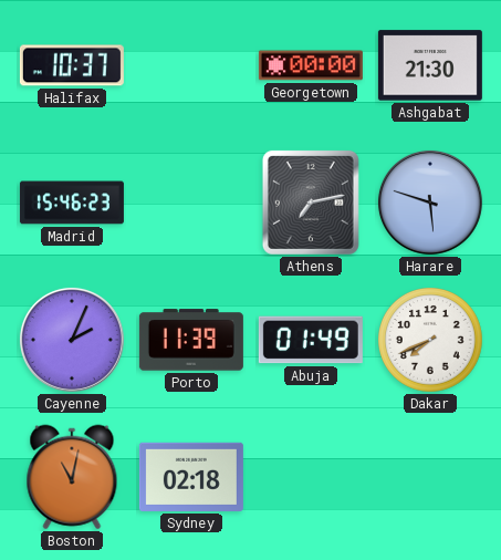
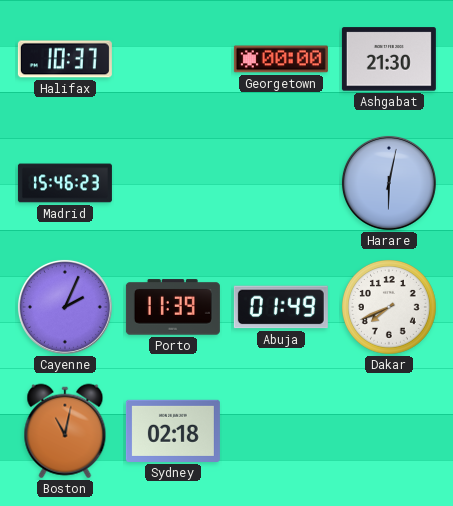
Athens: 7:13 -> none
Harare: 5:48 -> 6:02
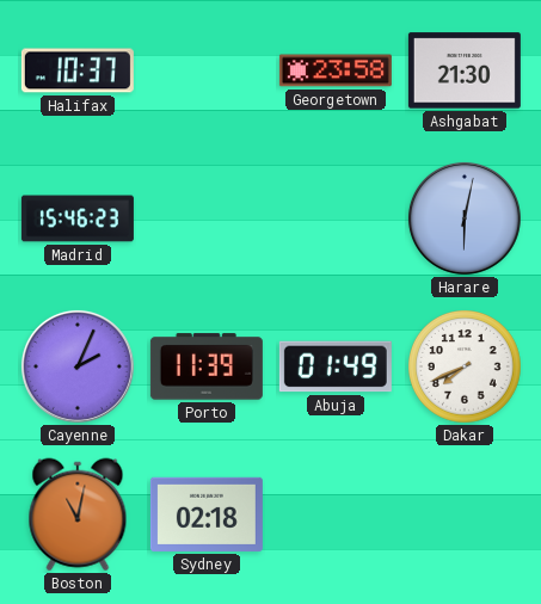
Georgetown: 00:00 -> 23:58
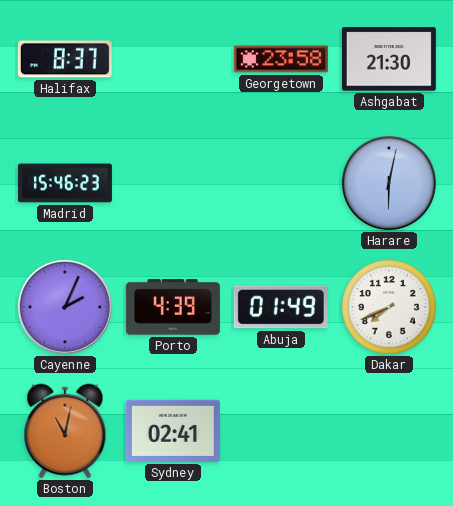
Halifax: 10:37 -> 8:37
Porto: 11:39 -> 4:39
Sydney: 02:18 -> 02:41
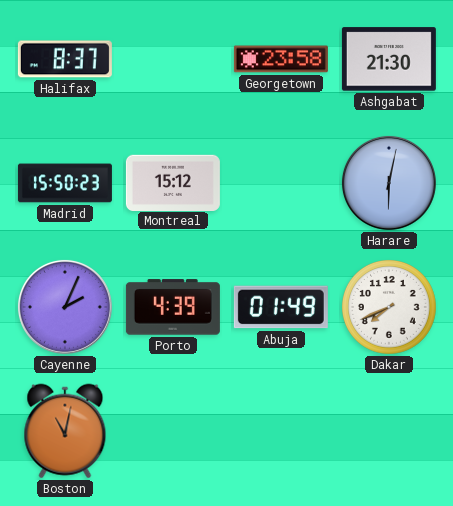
Madrid: 15:46 -> 15:50
Montreal: none -> 15:12
Sydney: 02:41 -> none
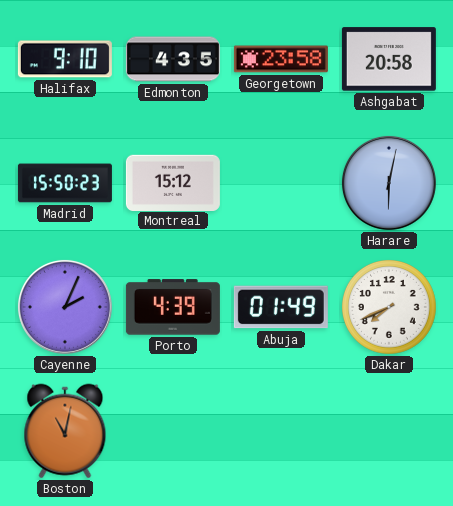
Halifax: 8:37 -> 9:10
Edmonton: none -> 4:35
Ashgabat: 21:30 -> 20:58
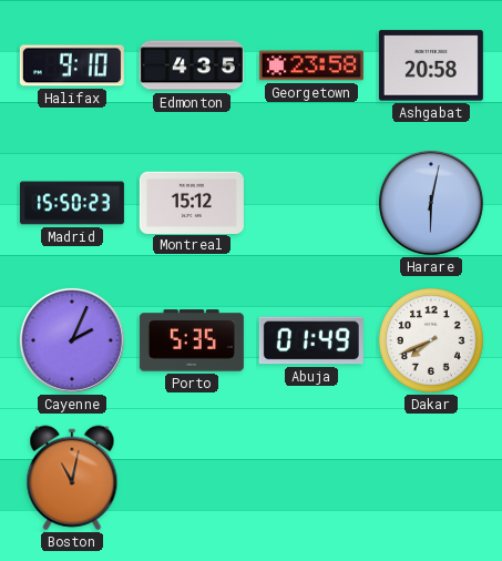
Porto: 4:39 -> 5:35
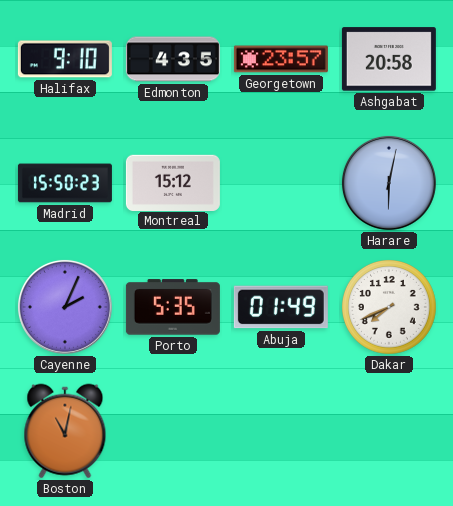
Georgetown: 23:58 -> 23:57
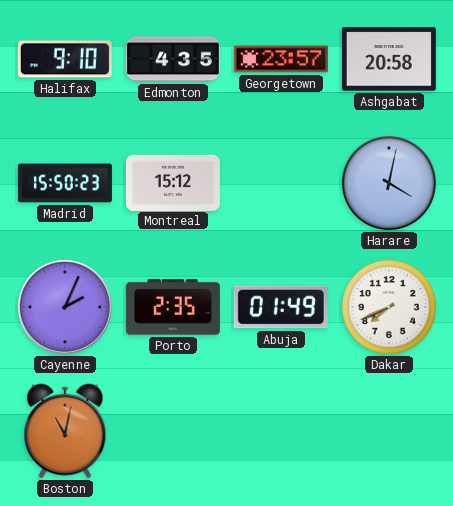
Harare: 6:02 -> 4:02
Porto: 5:35 -> 2:35
